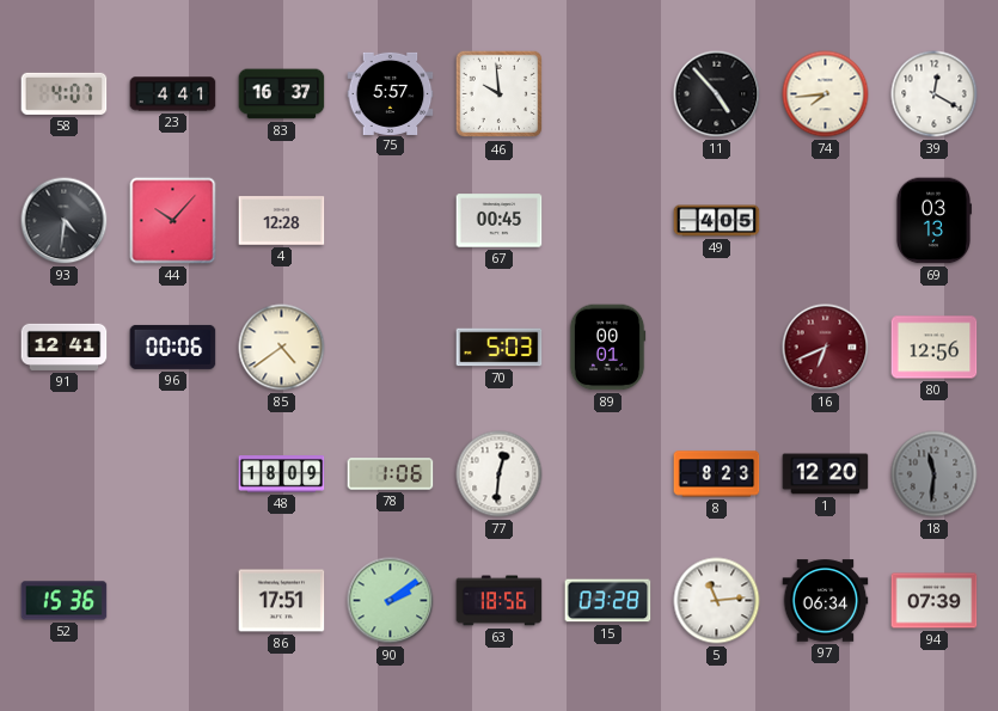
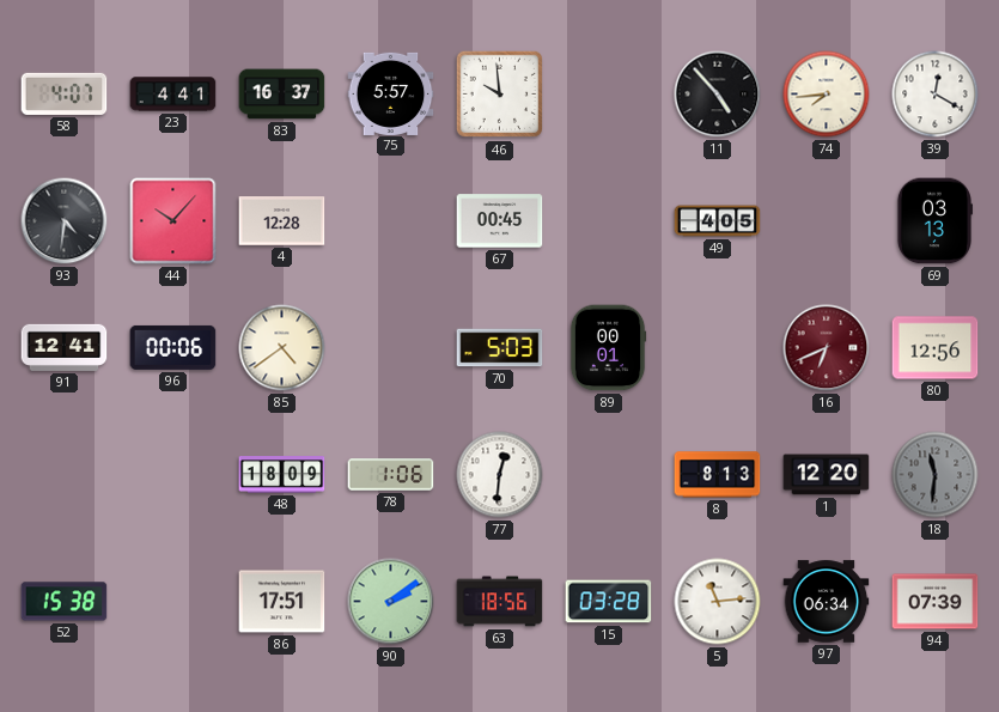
8: 8:23 -> 8:13
52: 15:36 -> 15:38
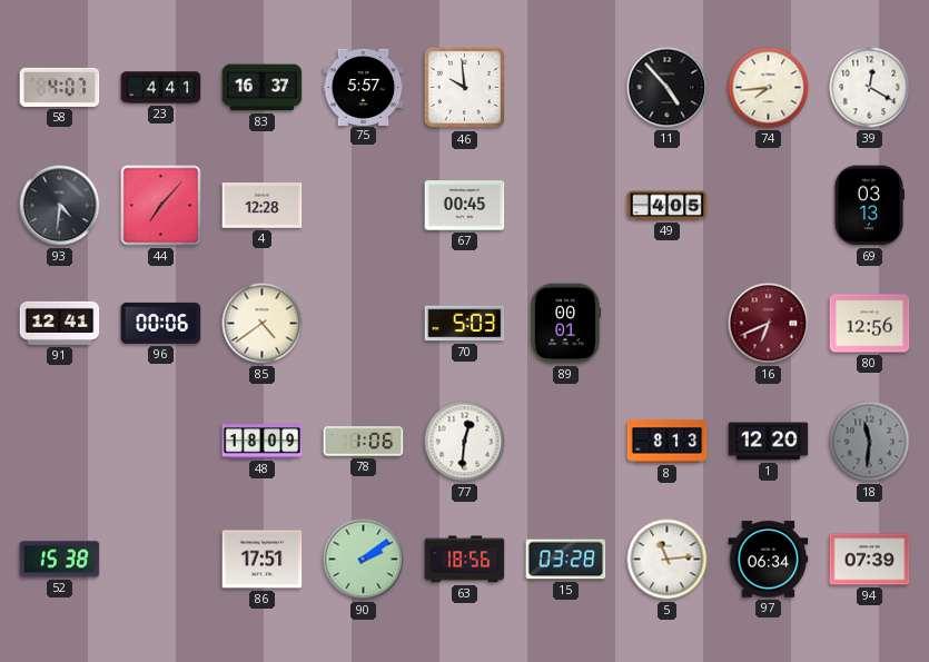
44: 10:07 -> 7:07
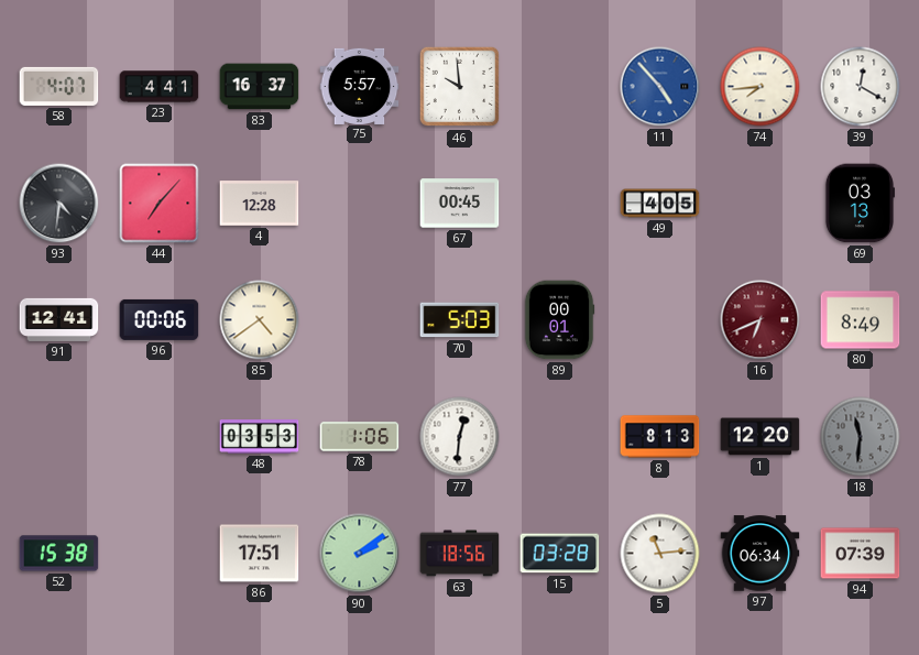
11 dial: black -> blue
80: 12:56 -> 8:49
48: 18:09 -> 03:53
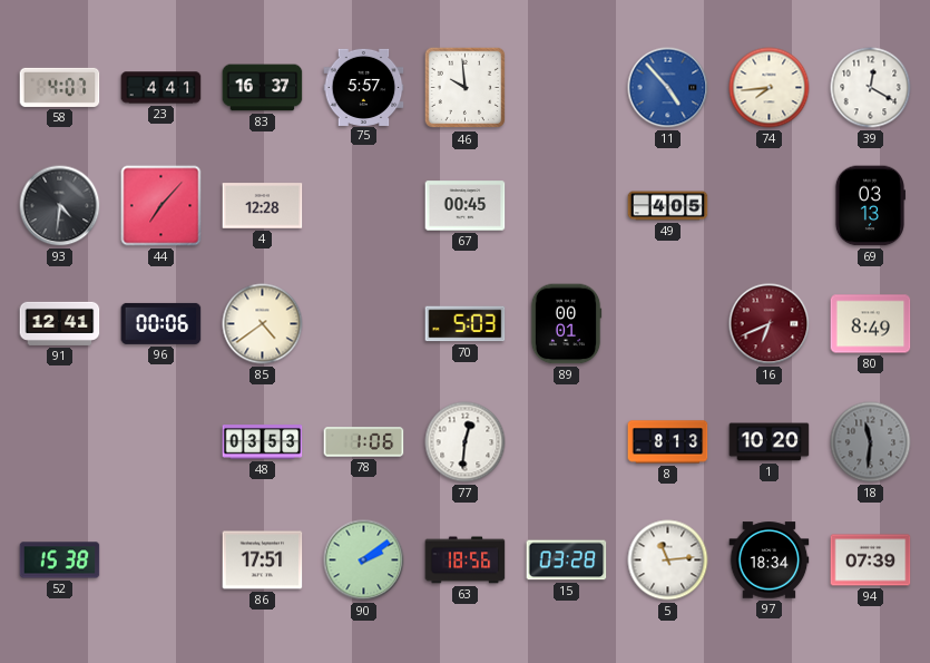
1: 12:20 -> 10:20
97: 06:34 -> 18:34
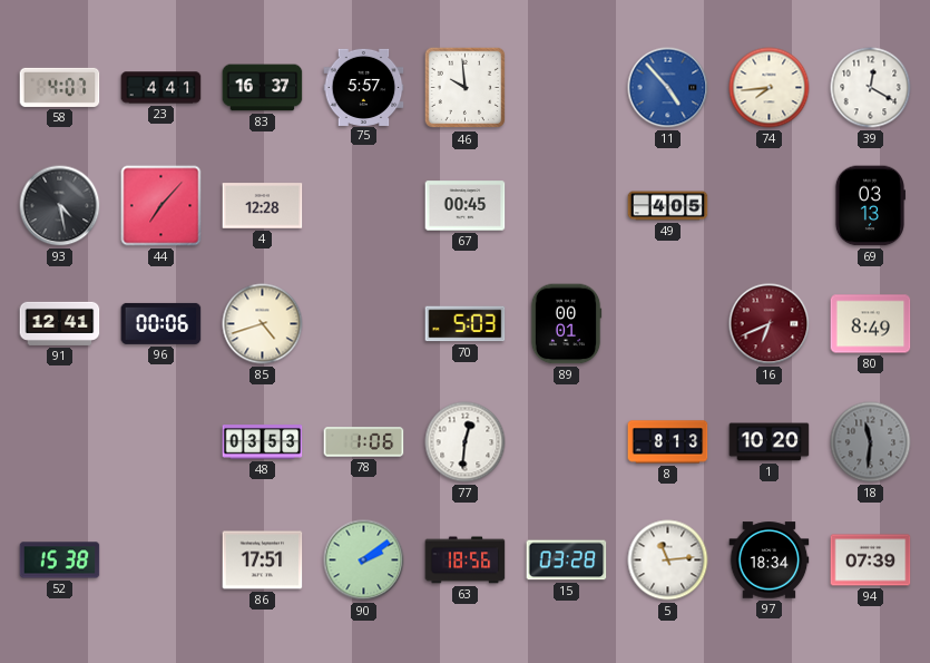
93: 4:31 -> 4:28
85: 4:39 -> 4:42
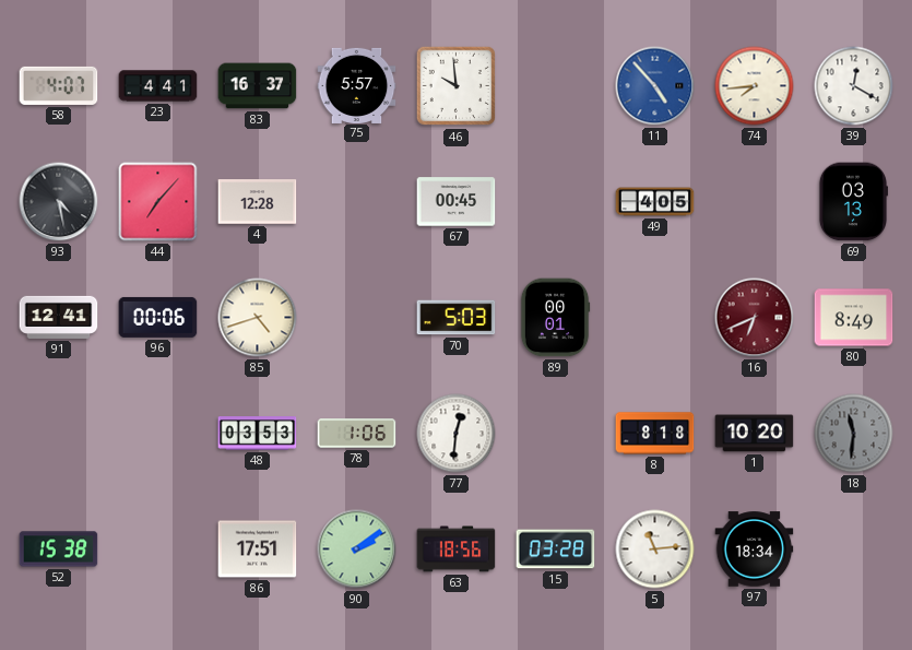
8: 8:13 -> 8:18
94: 07:39 -> none
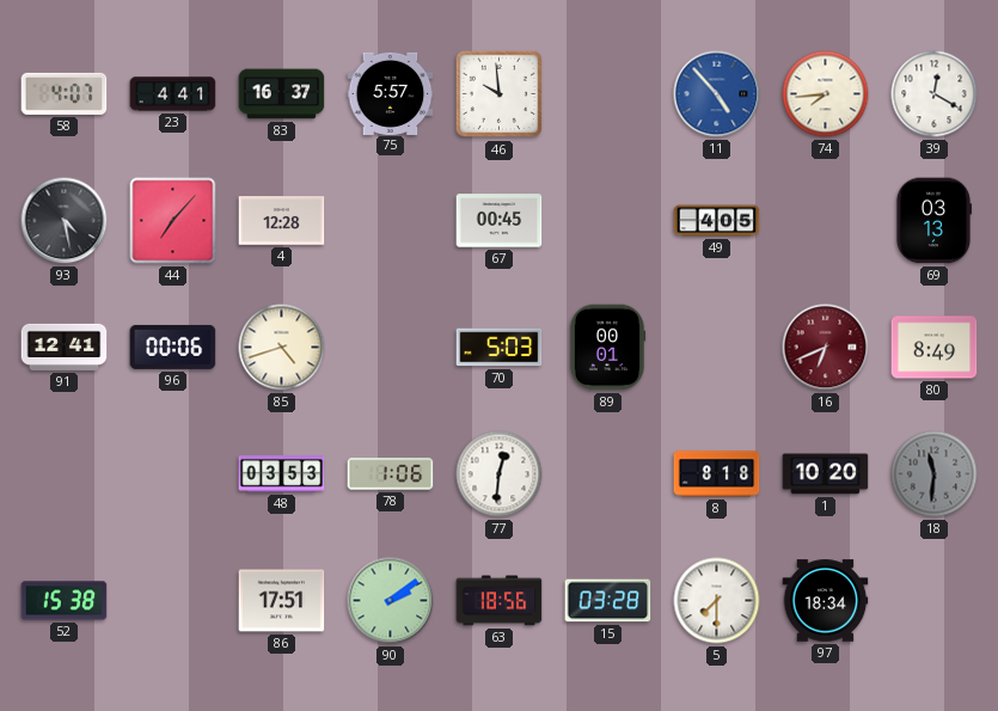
5: 11:14 -> 7:30
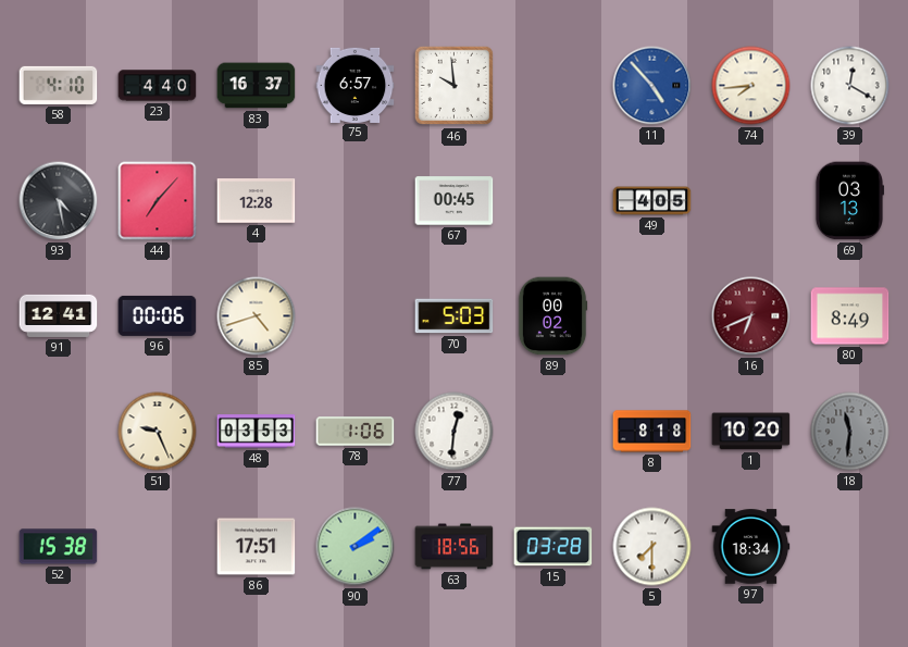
58: 4:07 -> 4:10
23: 4:41 -> 4:40
75: 5:57 -> 6:57
89: 00:01 -> 00:02
51: none -> 9:26
